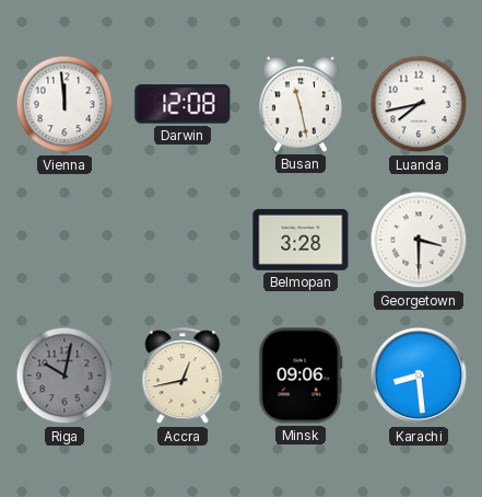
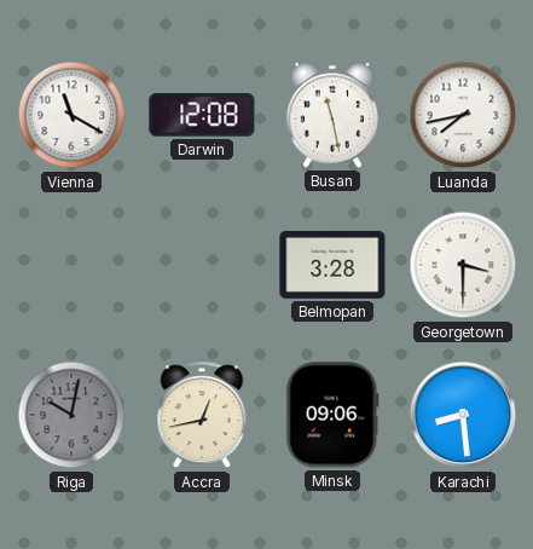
Vienna: 11:59 -> 11:20
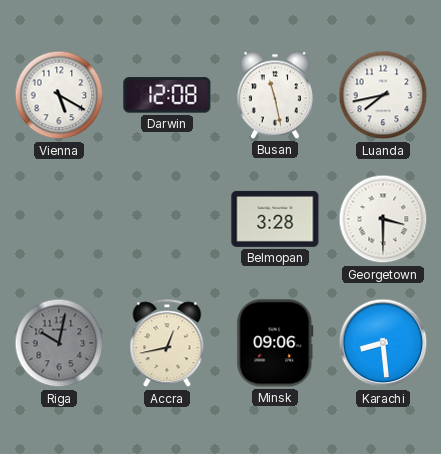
Vienna: 11:20 -> 5:20
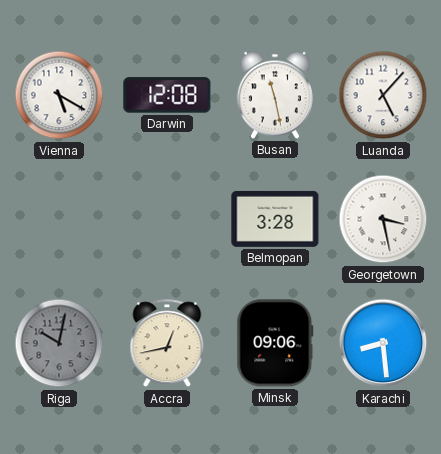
Luanda: 7:43 -> 5:07
Georgetown: 3:30 -> 3:28
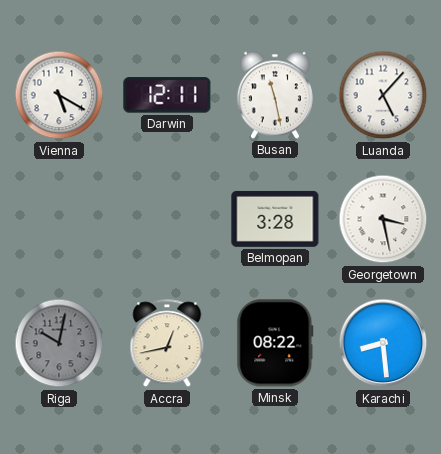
Darwin: 12:08 -> 12:11
Minsk: 09:06 -> 08:22
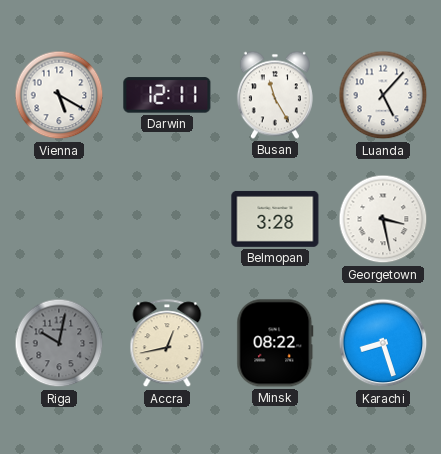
Busan: 11:28 -> 11:25
Karachi: 8:29 -> 8:27
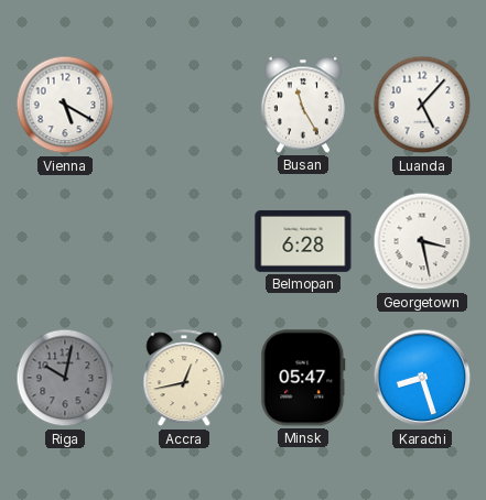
Darwin: 12:11 -> none
Belmopan: 3:28 -> 6:28
Minsk: 08:22 -> 05:47
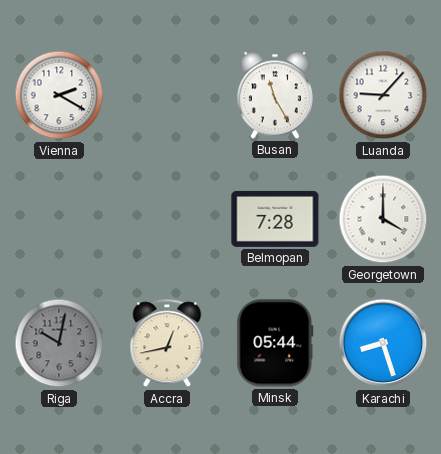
Vienna: 5:20 -> 2:20
Luanda: 5:07 -> 9:07
Belmopan: 6:28 -> 7:28
Georgetown: 3:28 -> 4:00
Minsk: 05:47 -> 05:44
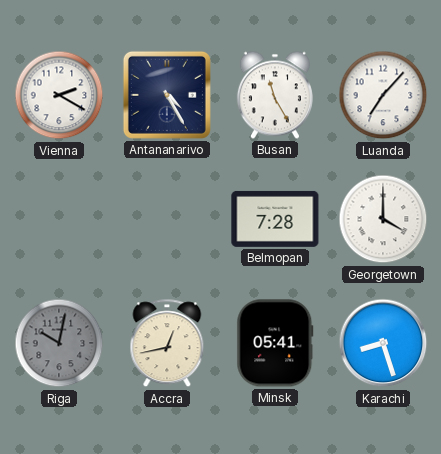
Antananarivo: none -> 4:25
Luanda: 9:07 -> 7:07
Minsk: 05:44 -> 05:41
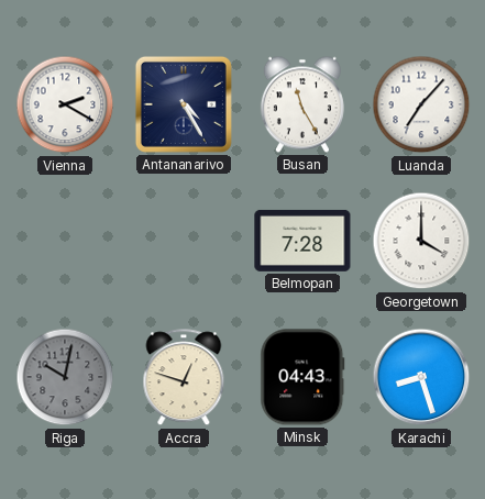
Accra: 12:43 -> 12:48
Minsk: 05:41 -> 04:43
